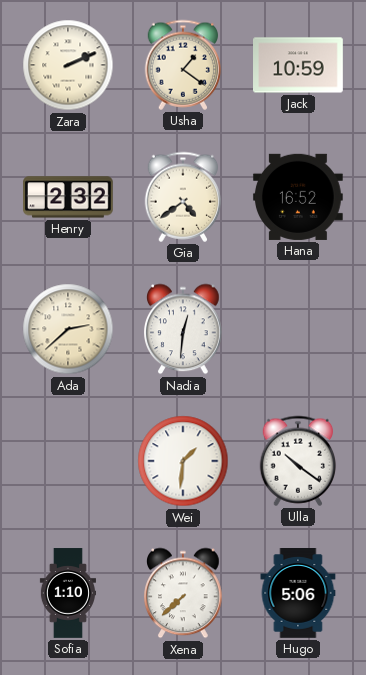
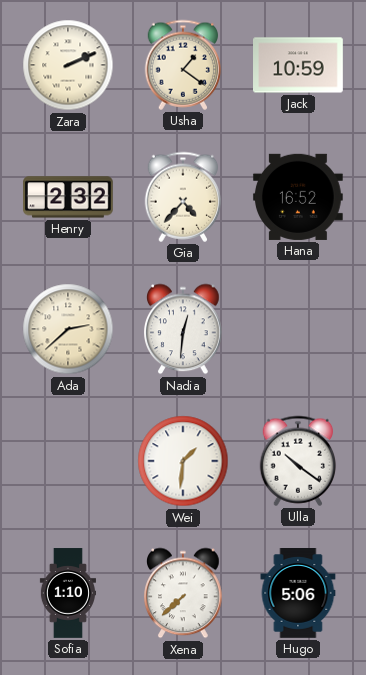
Gia: 4:39 -> 4:37
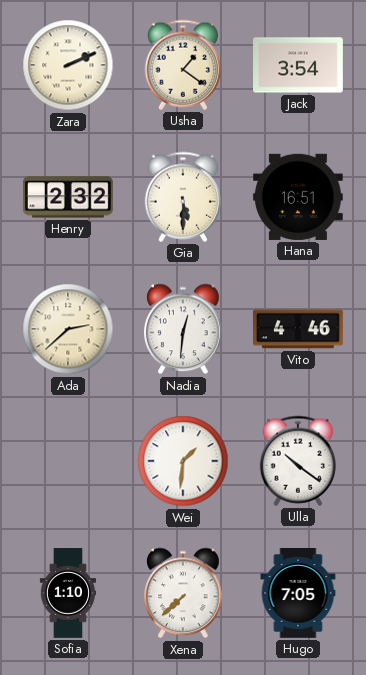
Jack: 10:59 -> 3:54
Gia: 4:37 -> 5:30
Hana: 16:52 -> 16:51
Vito: none -> 4:46
Hugo: 5:06 -> 7:05
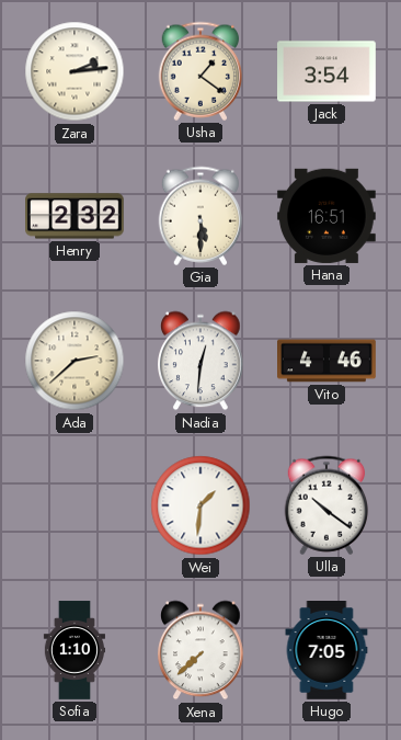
Zara: 2:11 -> 2:14
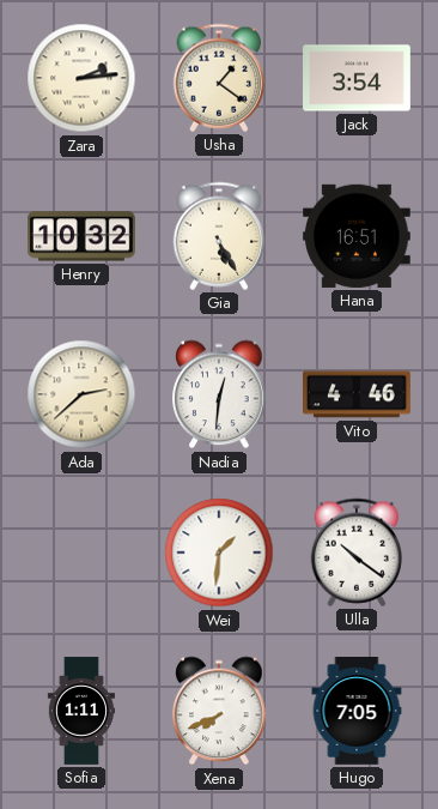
Henry: 2:32 -> 10:32
Gia: 5:30 -> 5:25
Sofia: 1:10 -> 1:11
Xena: 7:38 -> 7:41
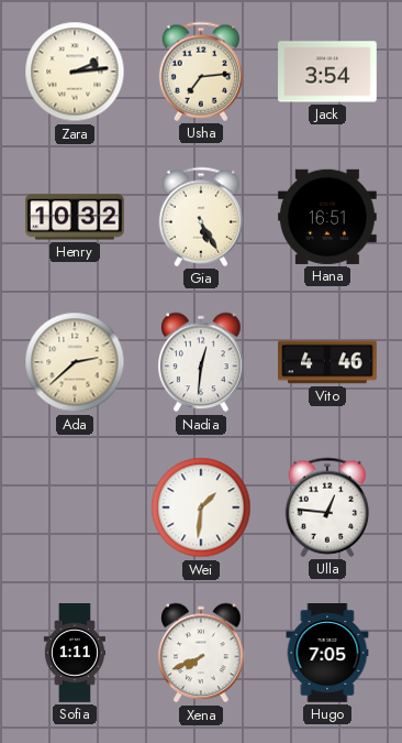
Usha: 1:21 -> 7:14
Ulla: 10:21 -> 12:46
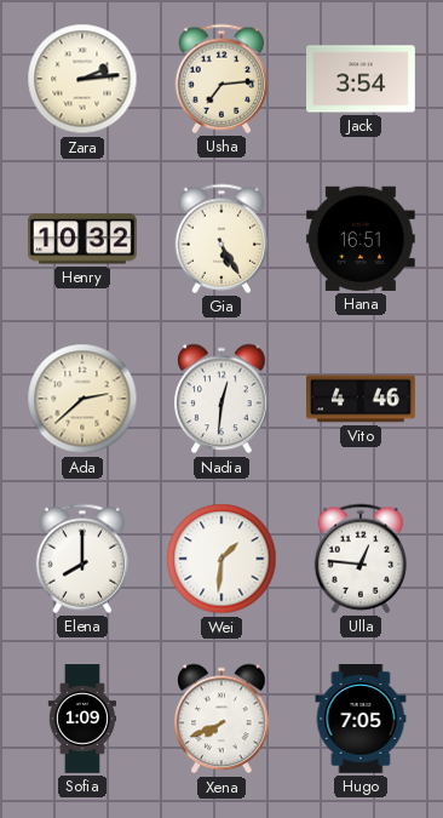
Elena: none -> 8:00
Sofia: 1:11 -> 1:09
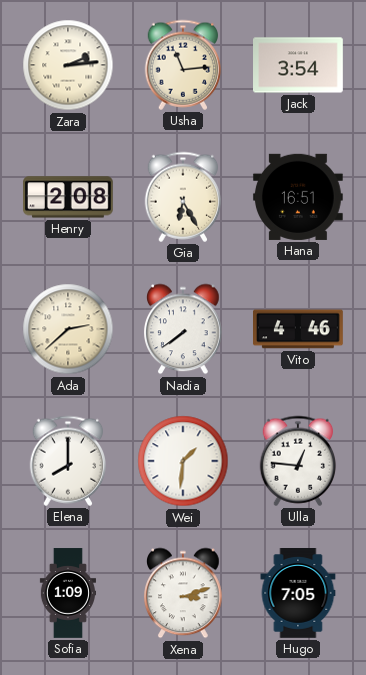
Usha: 7:14 -> 11:14
Henry: 10:32 -> 2:08
Gia: 5:25 -> 6:25
Nadia: 12:31 -> 7:39
Xena: 7:41 -> 3:12
